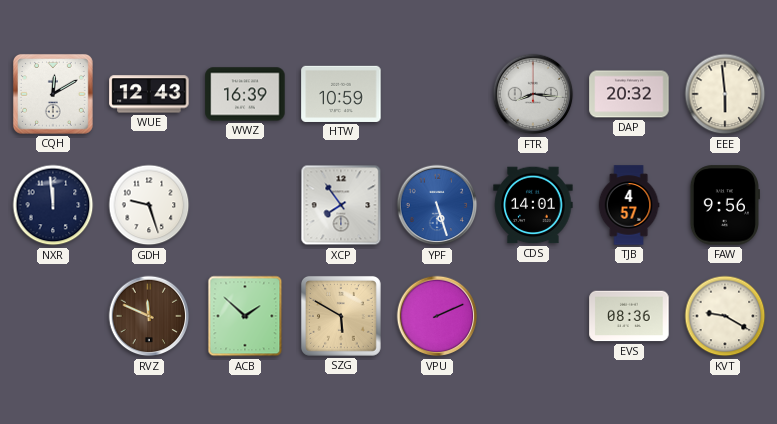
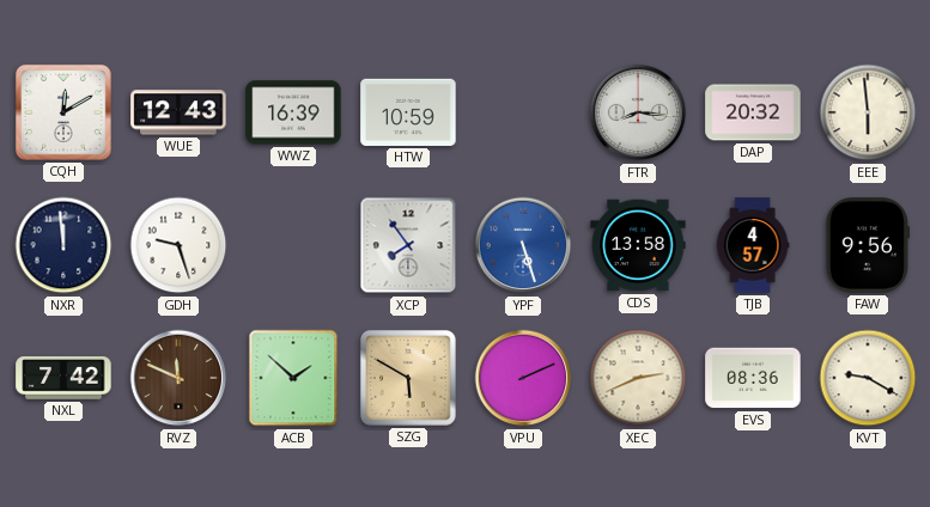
CDS: 14:01 -> 13:58
NXL: none -> 7:42
XEC: none -> 2:41
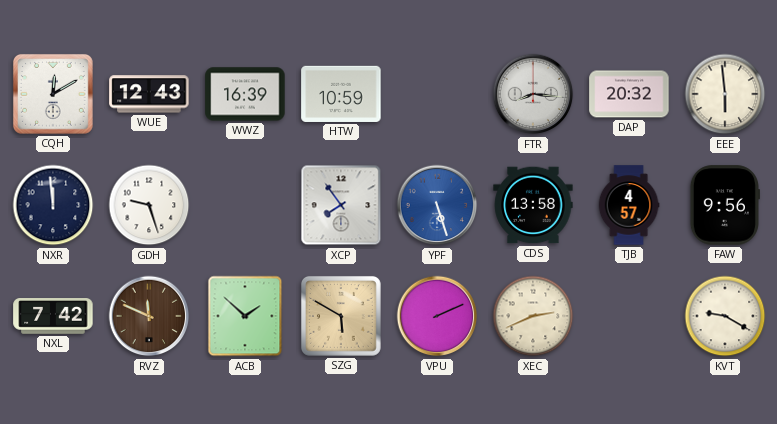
EVS: 08:36 -> none
